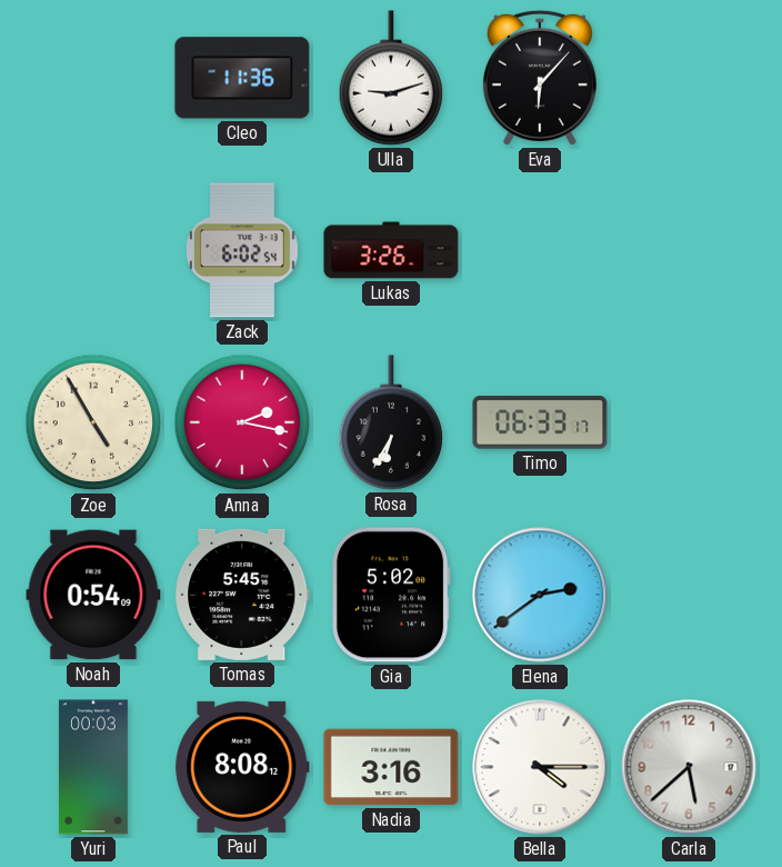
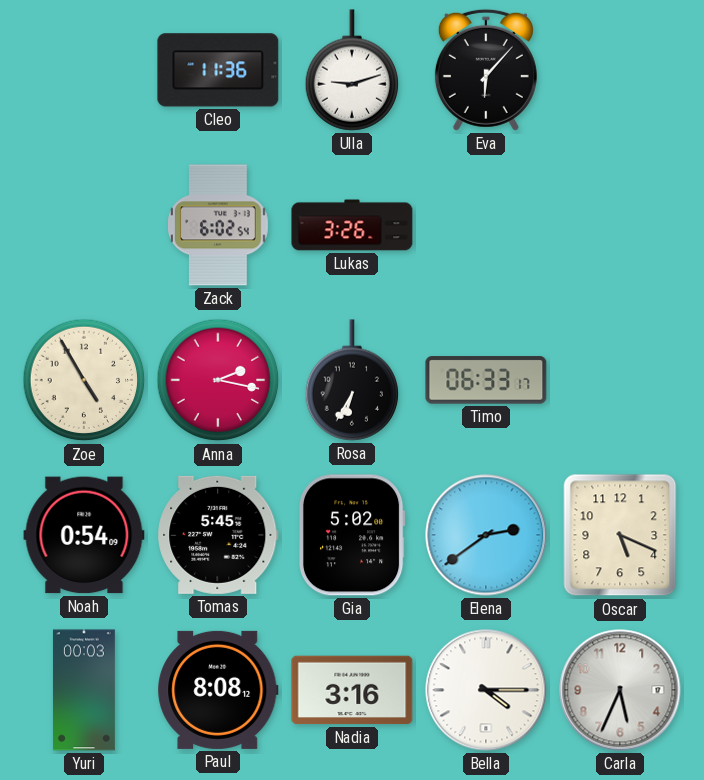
Oscar: none -> 5:19
Carla: 5:38 -> 5:34
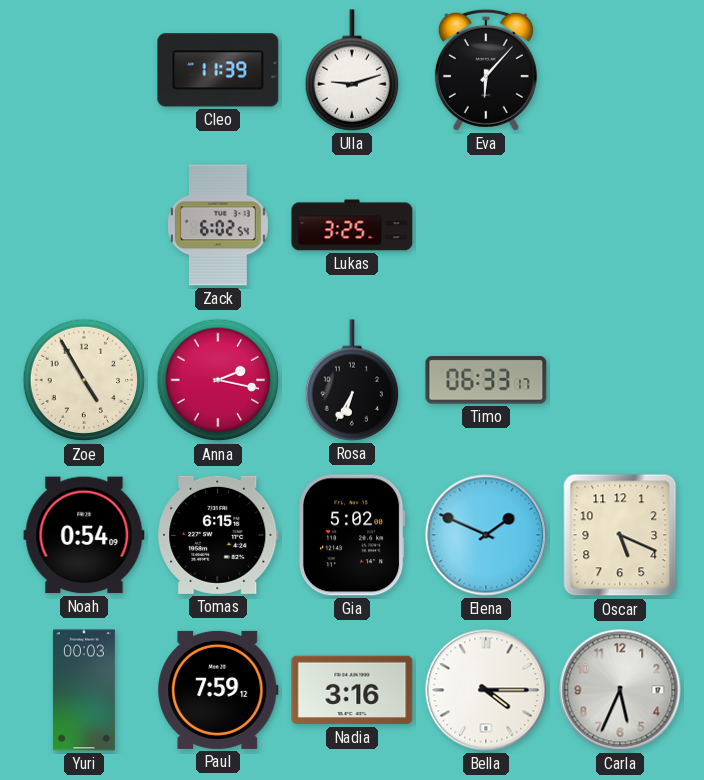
Cleo: 11:36 -> 11:39
Lukas: 3:26 -> 3:25
Tomas: 5:45 -> 6:15
Elena: 2:39 -> 1:49
Paul: 8:08 -> 7:59
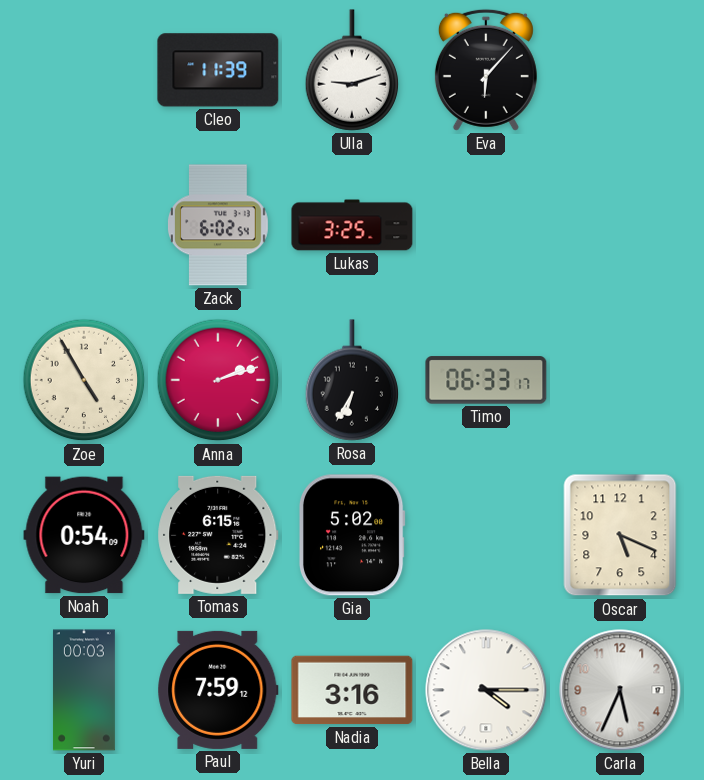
Anna: 2:17 -> 2:12
Elena: 1:49 -> none
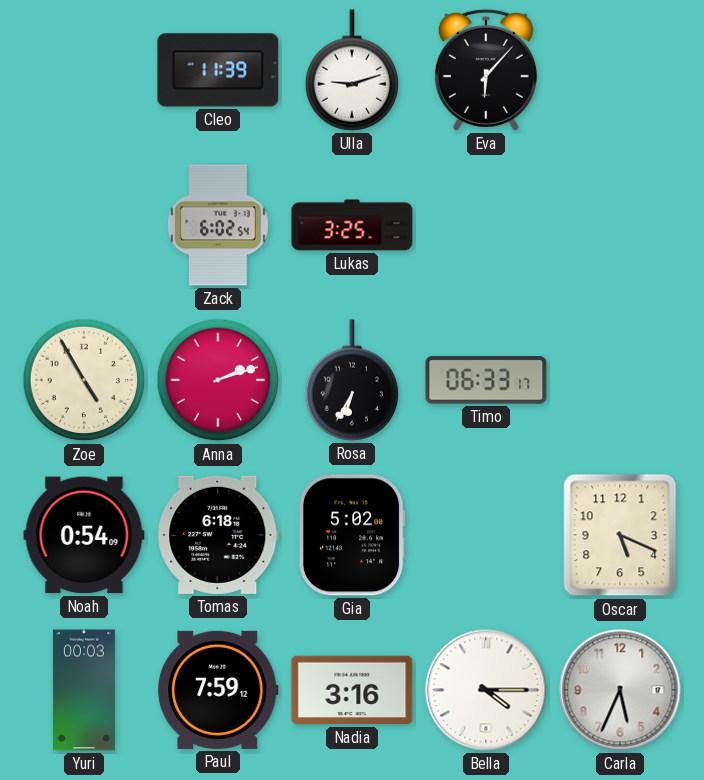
Tomas: 6:15 -> 6:18
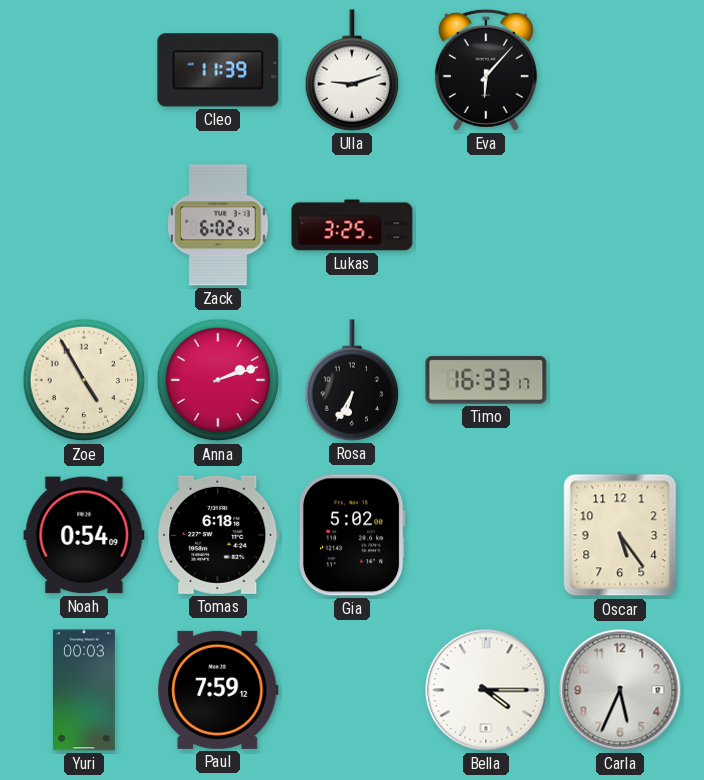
Timo: 06:33 -> 16:33
Oscar: 5:19 -> 5:24
Nadia: 3:16 -> none
